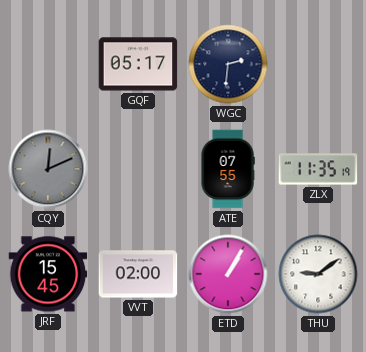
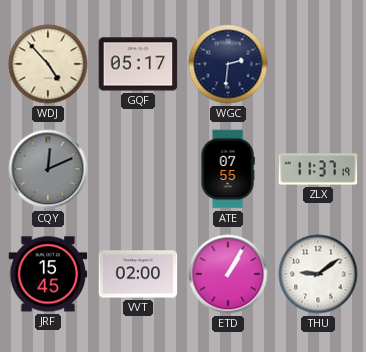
WDJ: none -> 4:53
ZLX: 11:35 -> 11:37
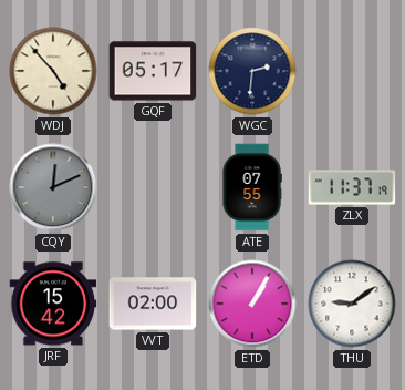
JRF: 15:45 -> 15:42
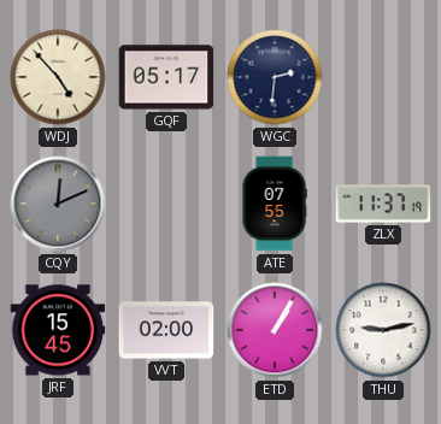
JRF: 15:42 -> 15:45
THU: 9:09 -> 9:13
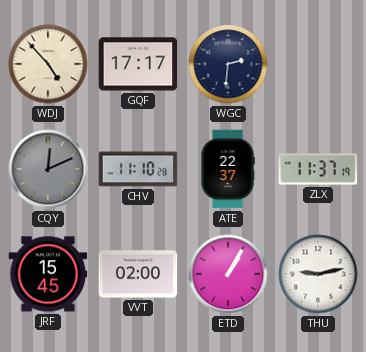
GQF: 05:17 -> 17:17
CHV: none -> 11:10
ATE: 07:55 -> 22:37
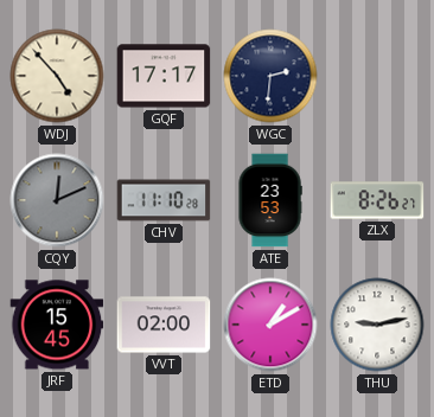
ATE: 22:37 -> 23:53
ZLX: 11:37 -> 8:26
ETD: 1:05 -> 1:10
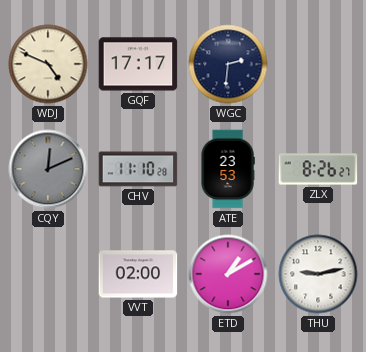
WDJ: 4:53 -> 4:49
JRF: 15:45 -> none
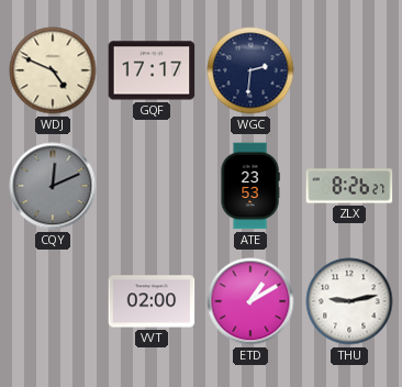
CHV: 11:10 -> none
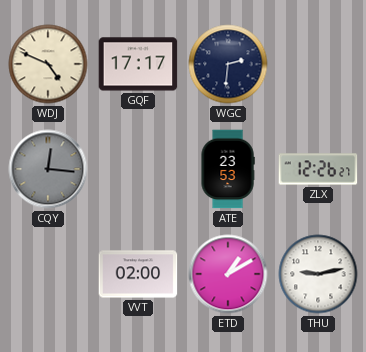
CQY: 12:11 -> 12:16
ZLX: 8:26 -> 12:26
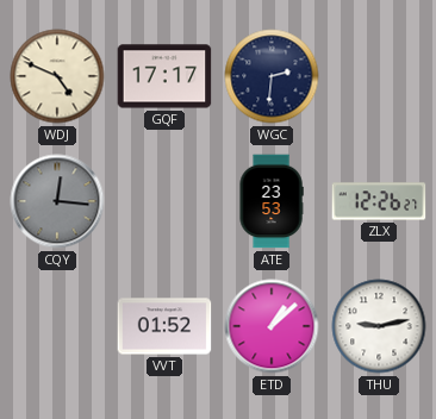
VVT: 02:00 -> 01:52
ETD: 1:10 -> 1:08
